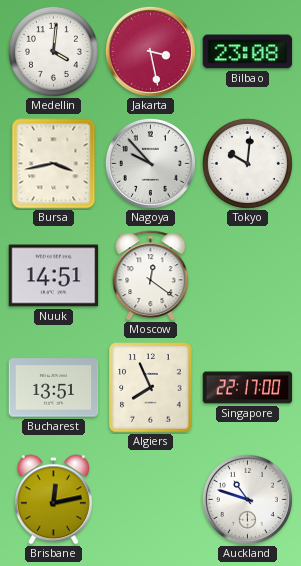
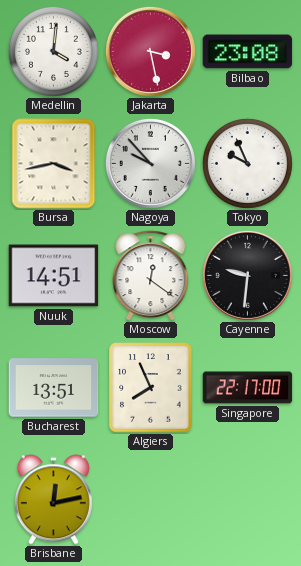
Tokyo: 10:01 -> 9:56
Cayenne: none -> 9:31
Auckland: 10:48 -> none
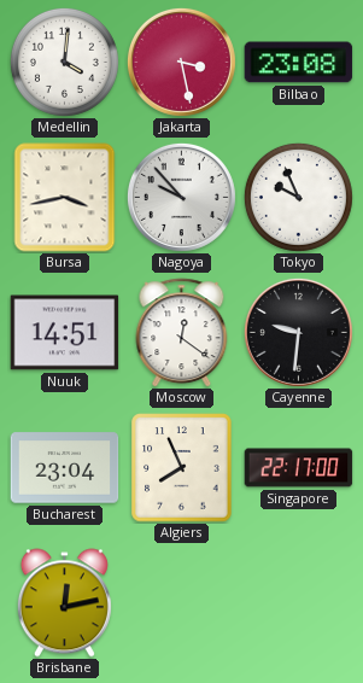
Bucharest: 13:51 -> 23:04
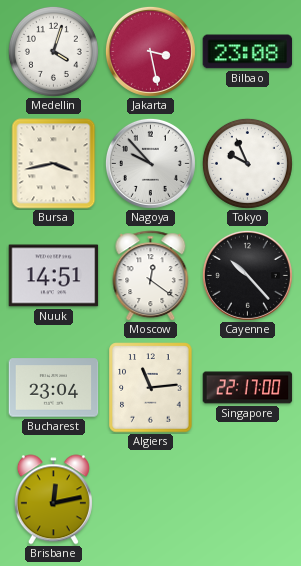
Medellin: 4:01 -> 4:03
Cayenne: 9:31 -> 10:23
Algiers: 7:56 -> 11:14
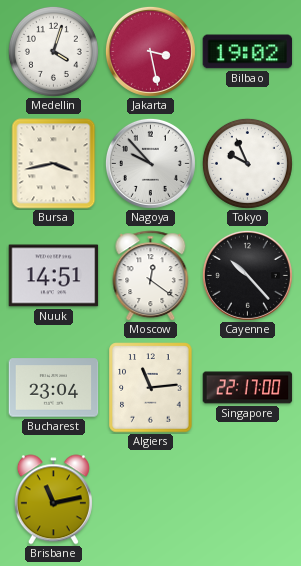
Bilbao: 23:08 -> 19:02
Brisbane: 12:13 -> 11:13
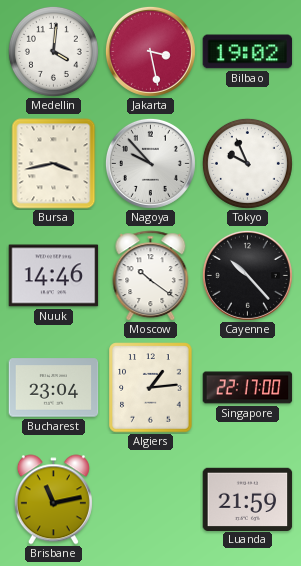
Medellin: 4:03 -> 4:01
Nuuk: 14:51 -> 14:46
Moscow: 12:21 -> 10:21
Algiers: 11:14 -> 1:14
Luanda: none -> 21:59
